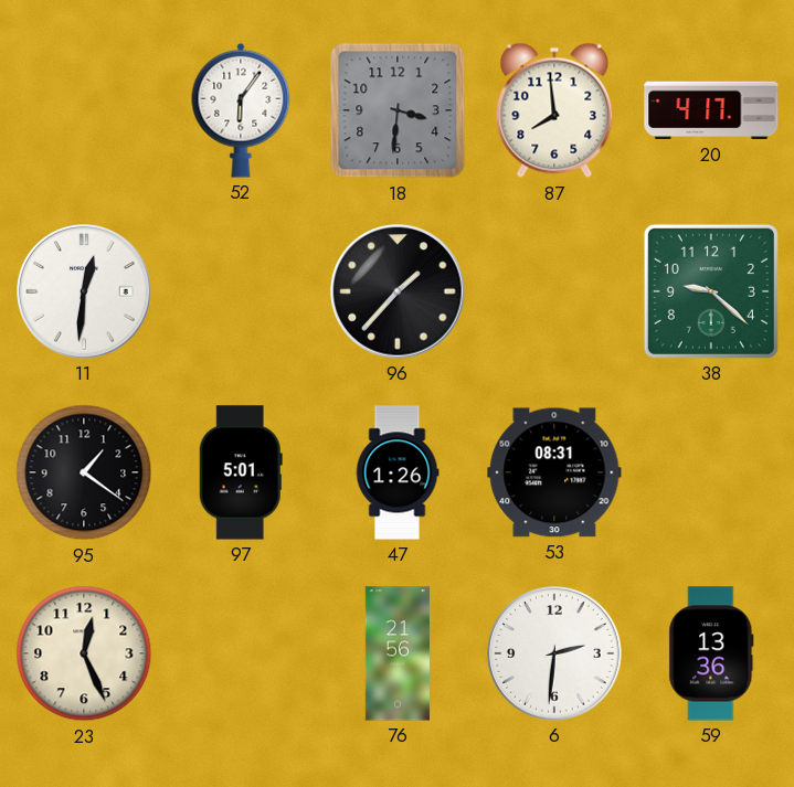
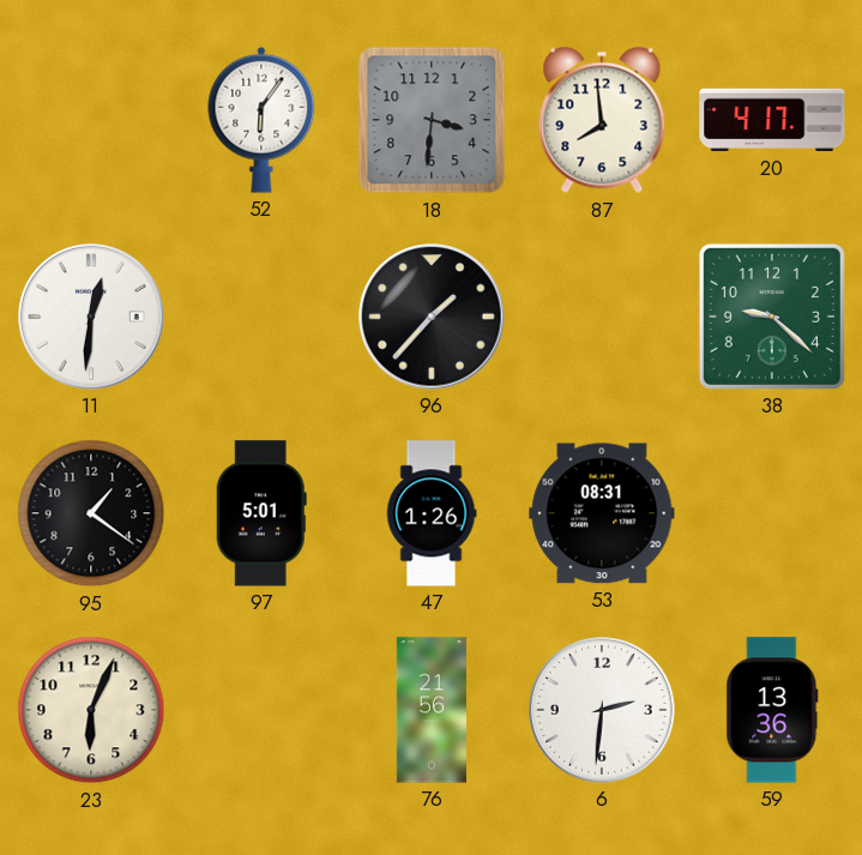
23: 12:26 -> 6:04
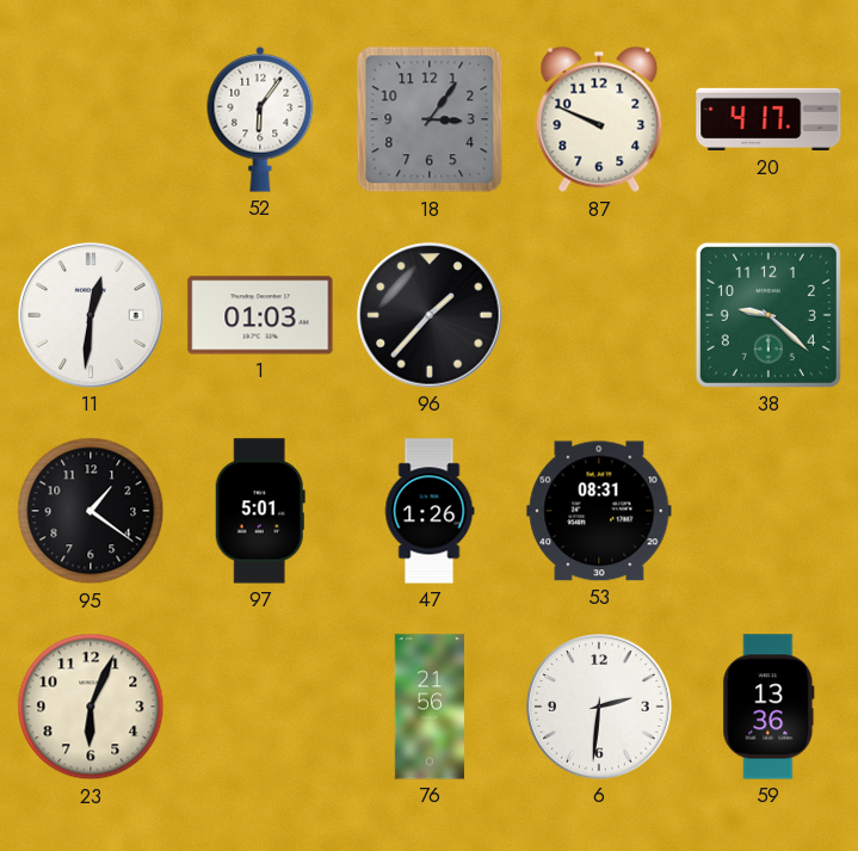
18: 3:31 -> 3:06
87: 7:59 -> 9:49
1: none -> 01:03
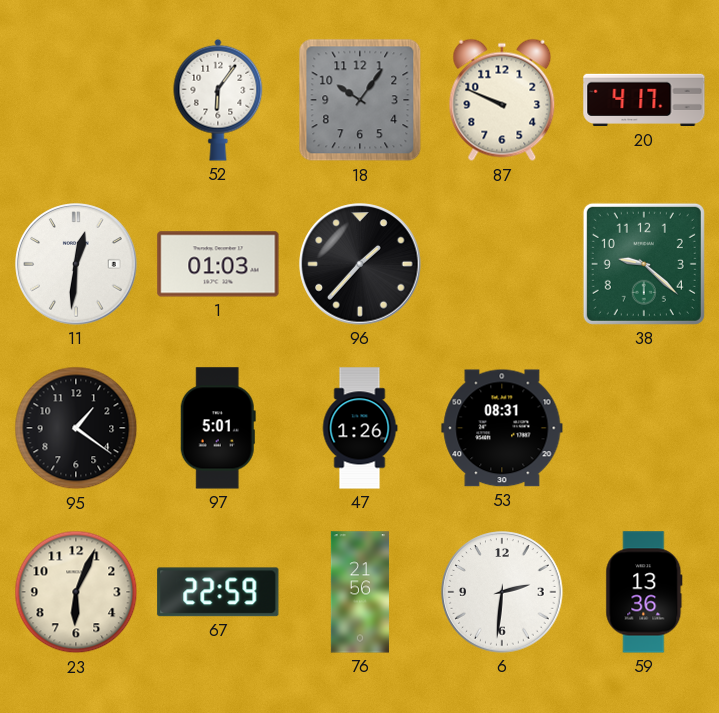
18: 3:06 -> 10:06
67: none -> 22:59
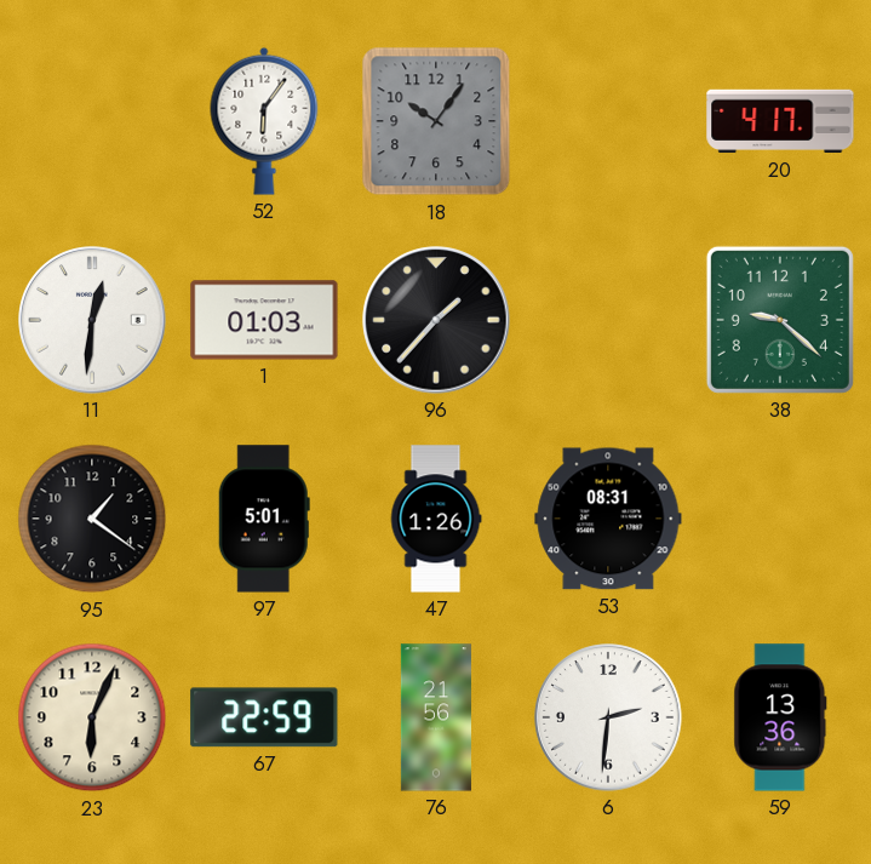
87: 9:49 -> none
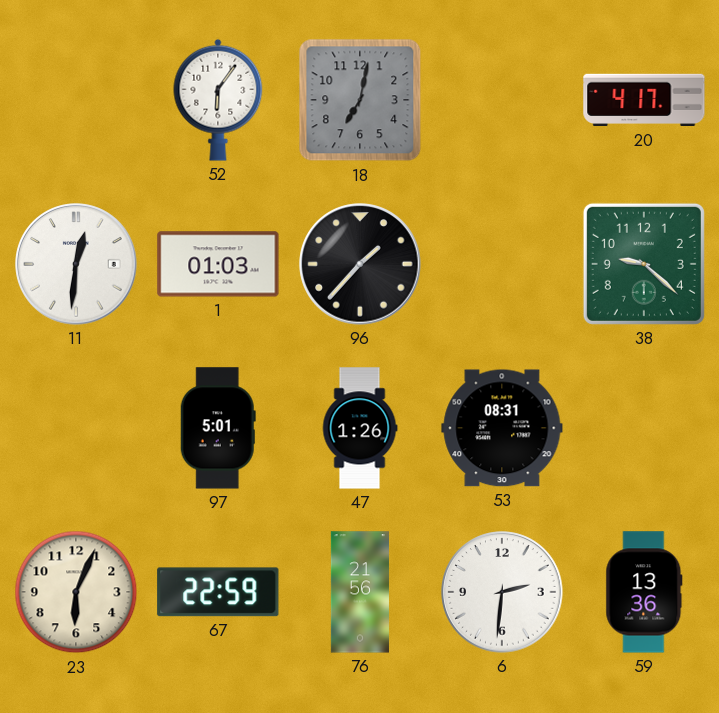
18: 10:06 -> 7:02
95: 1:21 -> none
